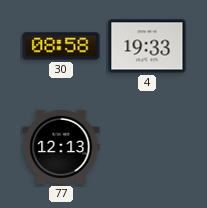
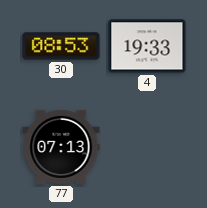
30: 08:58 -> 08:53
77: 12:13 -> 07:13
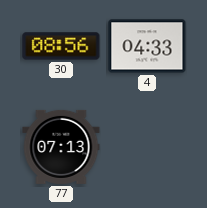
30: 08:53 -> 08:56
4: 19:33 -> 04:33
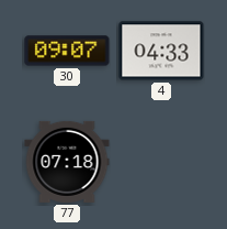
30: 08:56 -> 09:07
77: 07:13 -> 07:18
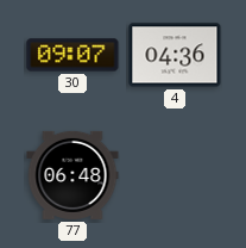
4: 04:33 -> 04:36
77: 07:18 -> 06:48
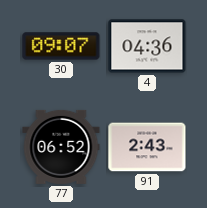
77: 06:48 -> 06:52
91: none -> 2:43
